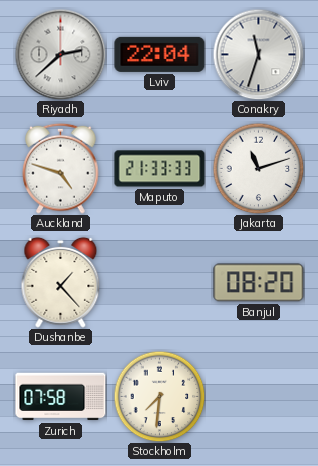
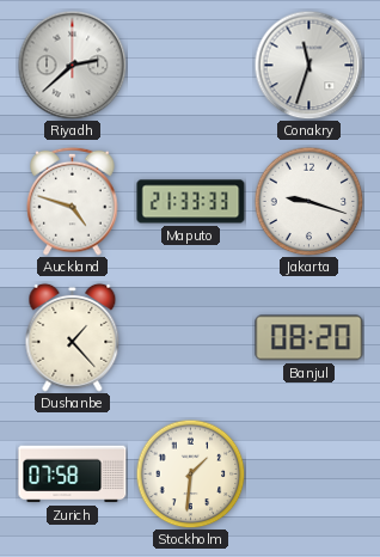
Lviv: 22:04 -> none
Jakarta: 11:12 -> 9:18
Stockholm: 7:31 -> 1:31
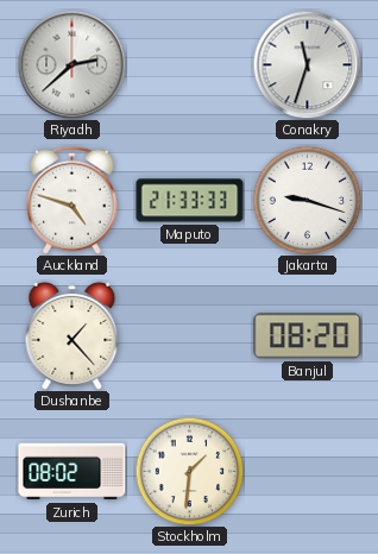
Zurich: 07:58 -> 08:02
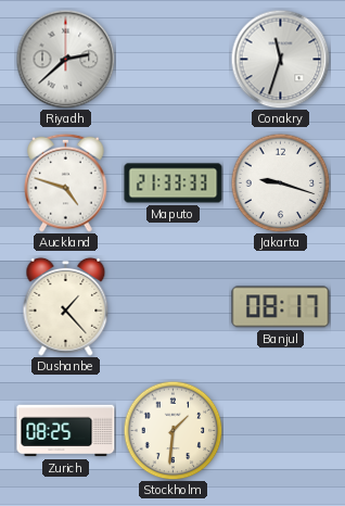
Banjul: 08:20 -> 08:17
Zurich: 08:02 -> 08:25
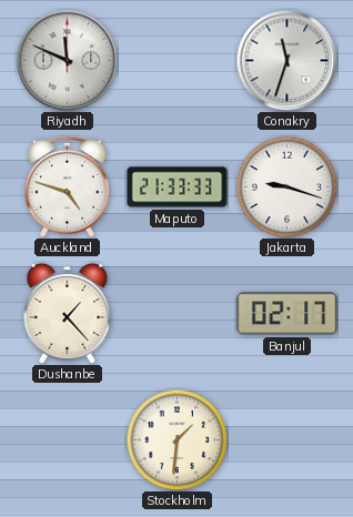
Riyadh: 2:38 -> 11:49
Banjul: 08:17 -> 02:17
Zurich: 08:25 -> none
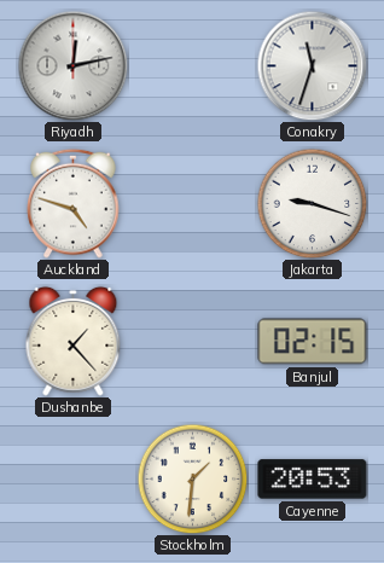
Riyadh: 11:49 -> 12:13
Maputo: 21:33 -> none
Banjul: 02:17 -> 02:15
Cayenne: none -> 20:53
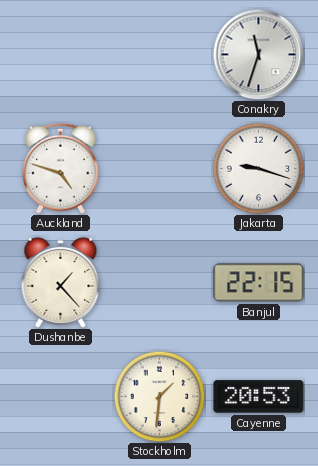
Riyadh: 12:13 -> none
Banjul: 02:15 -> 22:15
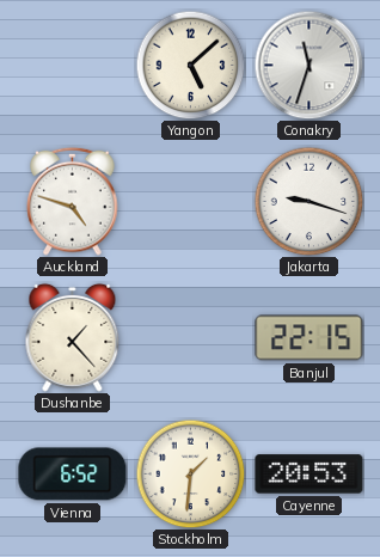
Yangon: none -> 5:08
Vienna: none -> 6:52
